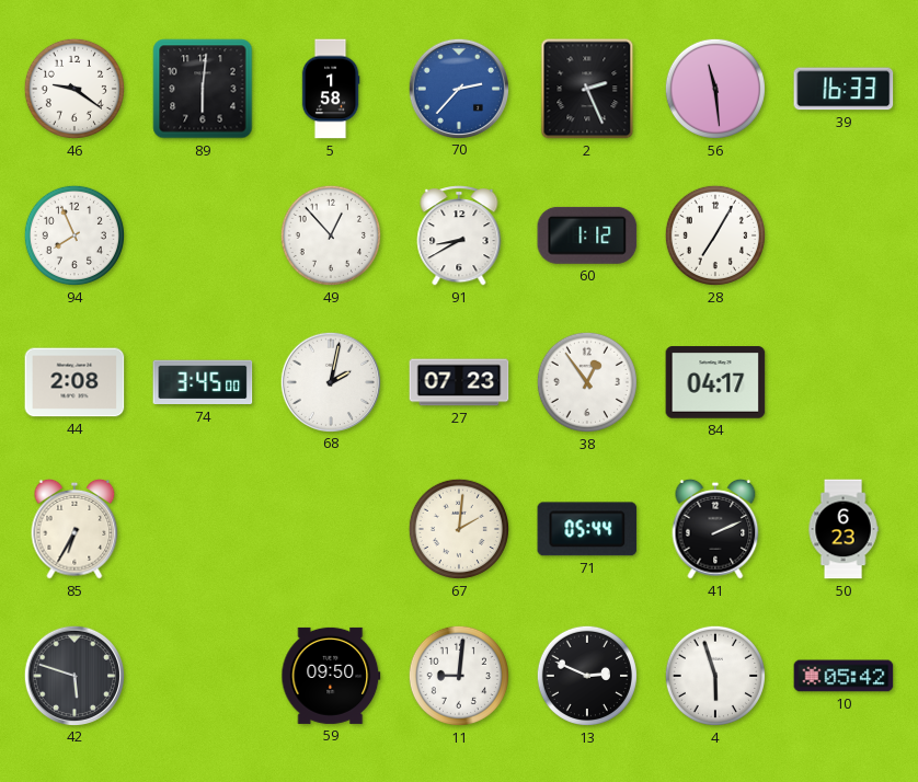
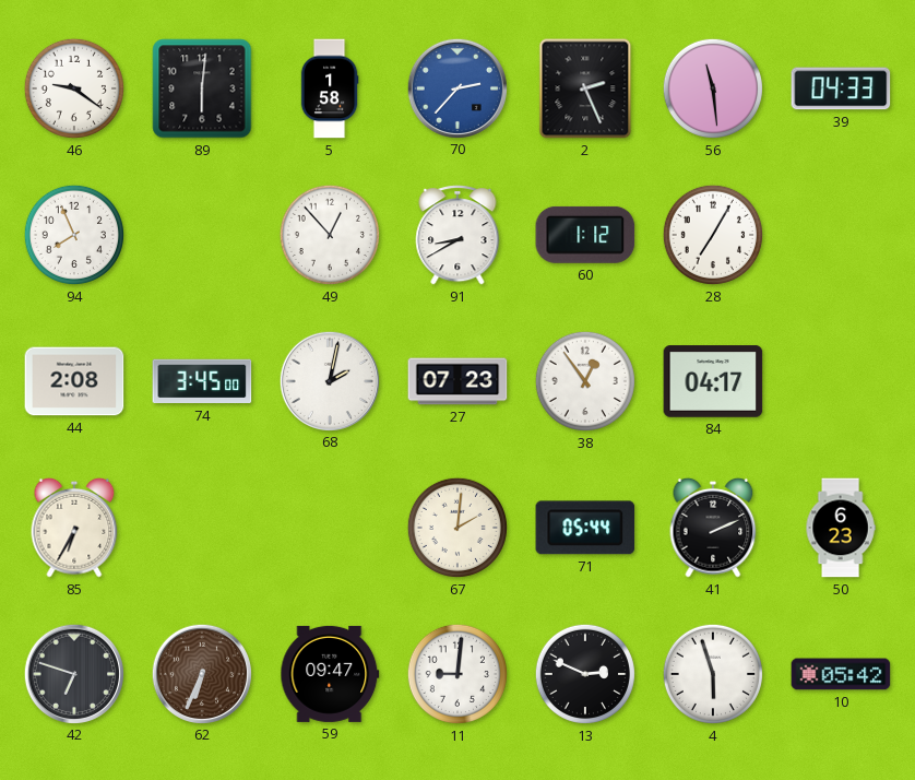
39: 16:33 -> 04:33
42: 5:48 -> 6:48
62: none -> 6:34
59: 09:50 -> 09:47
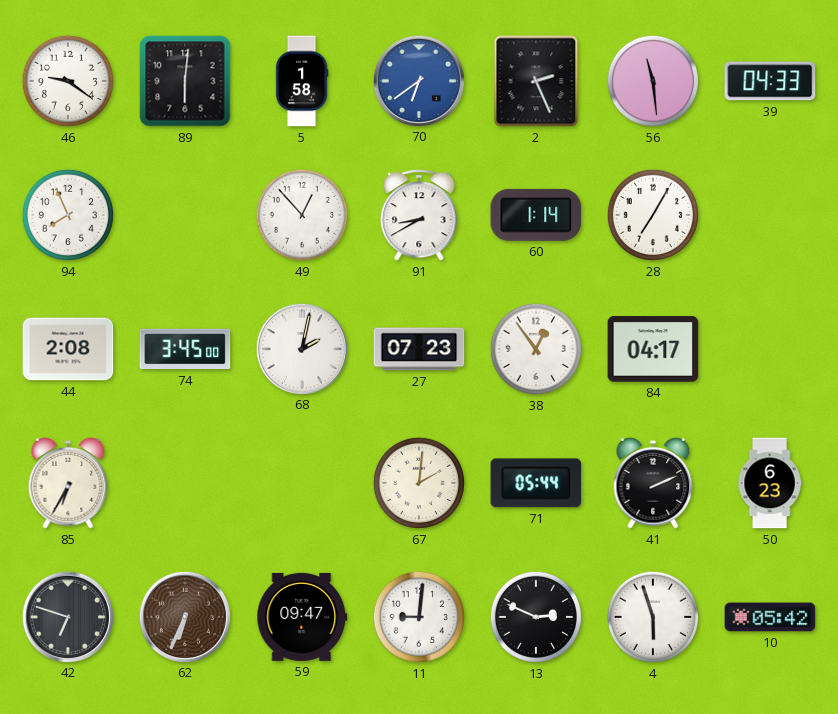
70: 2:37 -> 6:39
60: 1:12 -> 1:14
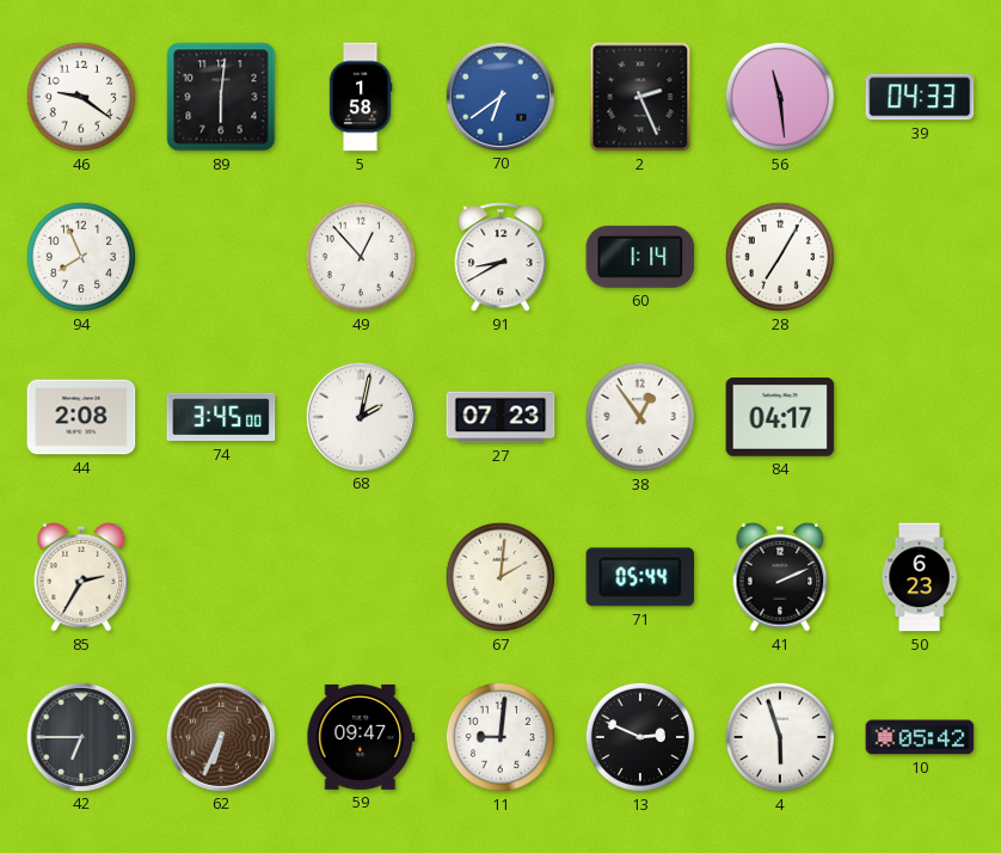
85: 6:35 -> 2:35
42: 6:48 -> 6:45
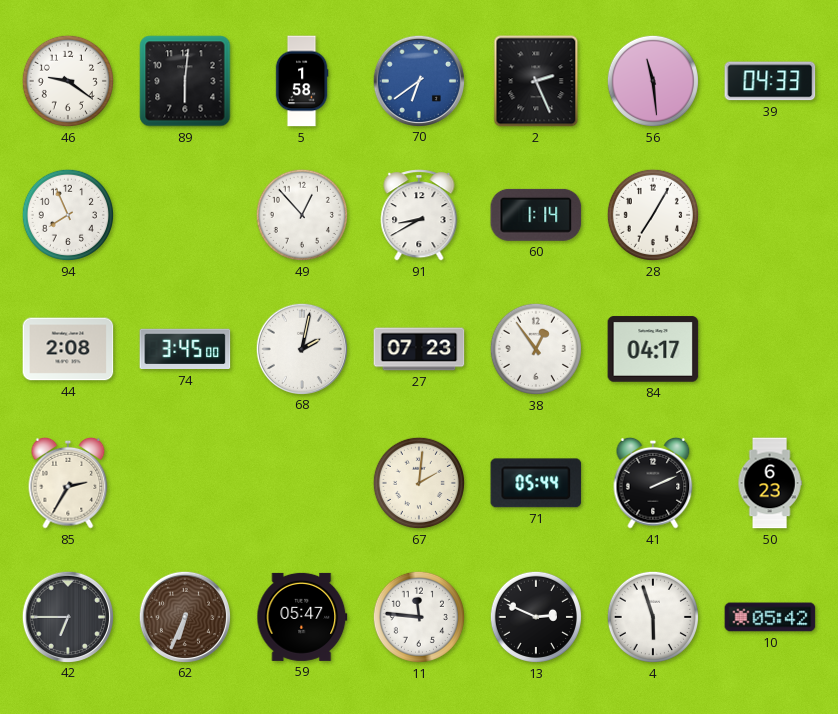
59: 09:47 -> 05:47
11: 9:01 -> 11:46
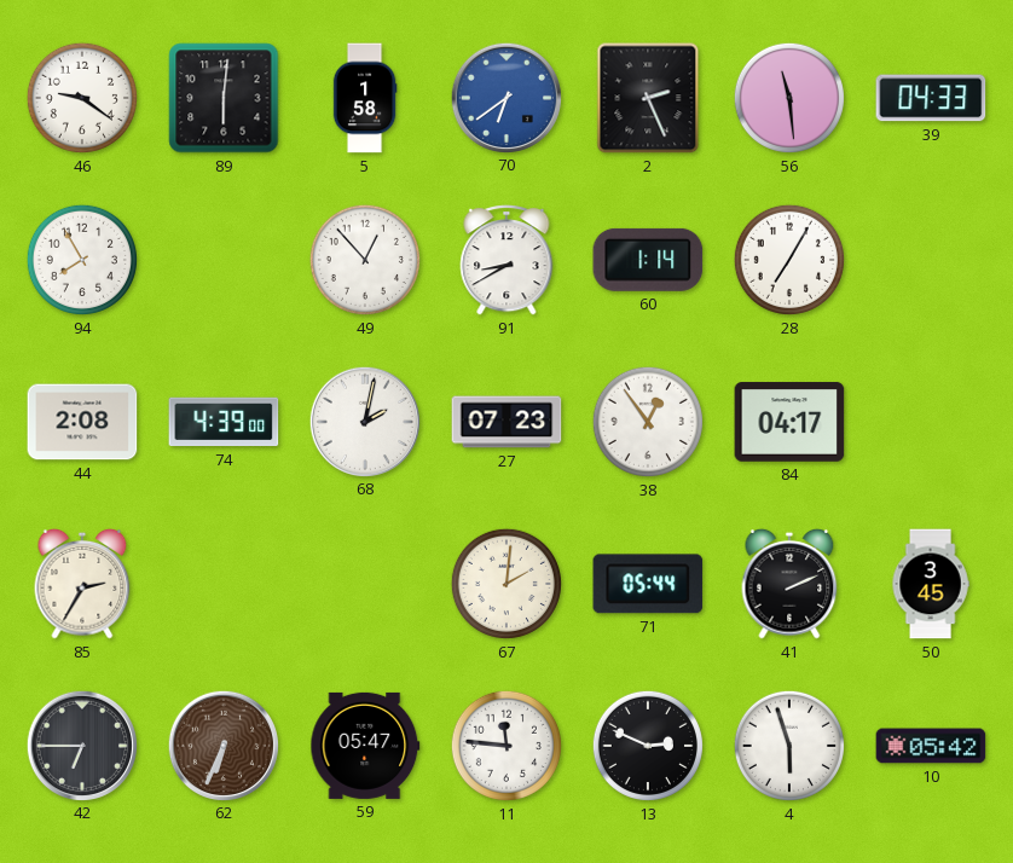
94: 7:56 -> 7:55
74: 3:45 -> 4:39
50: 6:23 -> 3:45
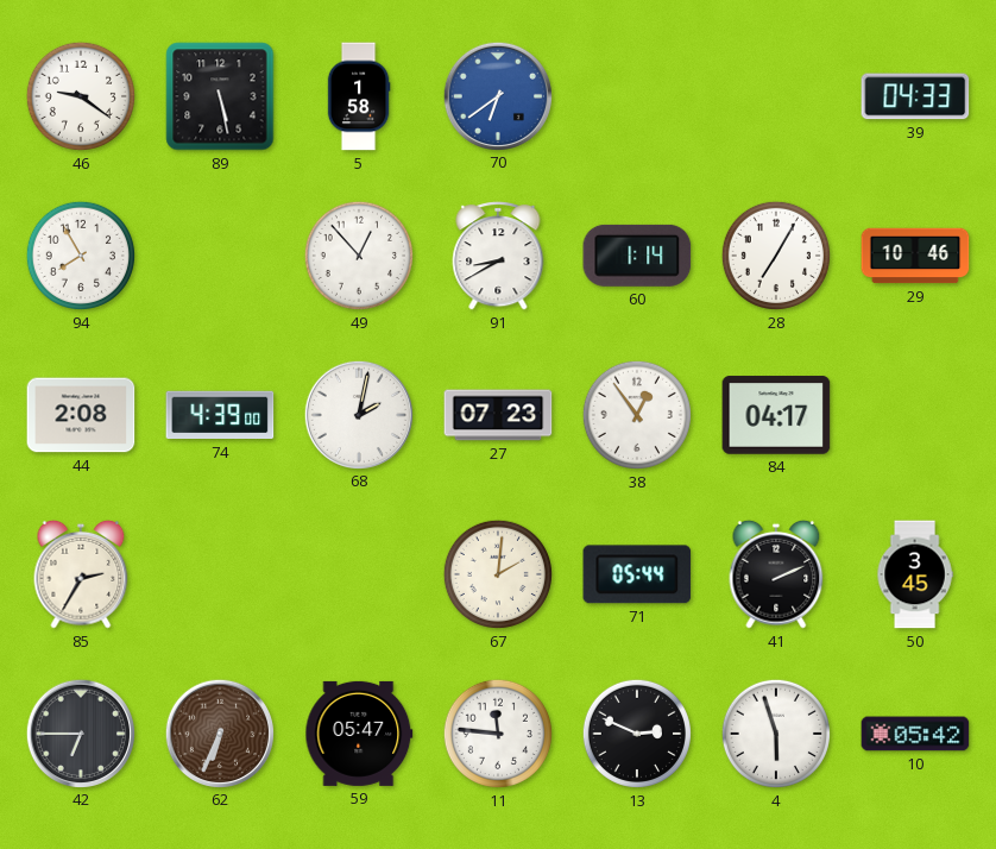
89: 6:01 -> 5:28
2: 2:26 -> none
56: 11:29 -> none
29: none -> 10:46
